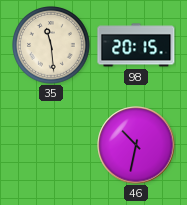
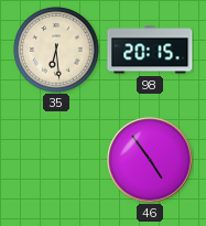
35: 11:29 -> 6:29
46: 10:32 -> 4:54
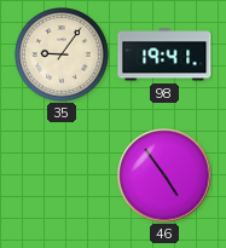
35: 6:29 -> 9:06
98: 20:15 -> 19:41
